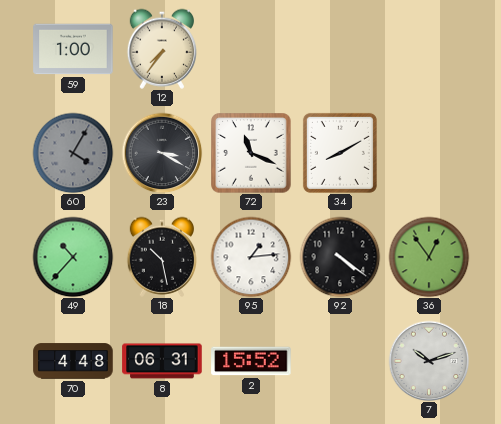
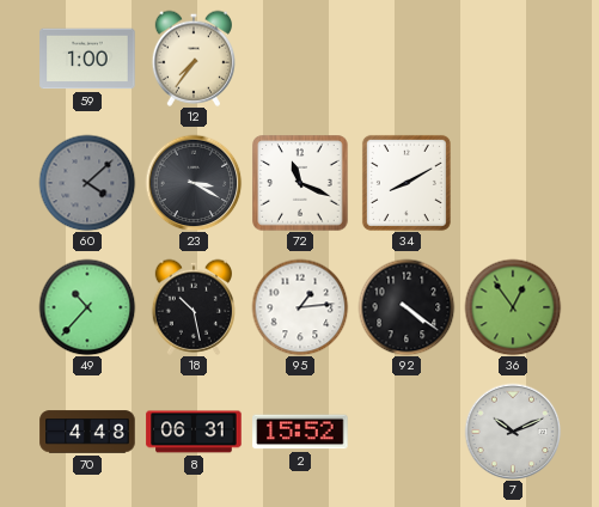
60: 4:05 -> 4:08
7: 10:12 -> 10:11
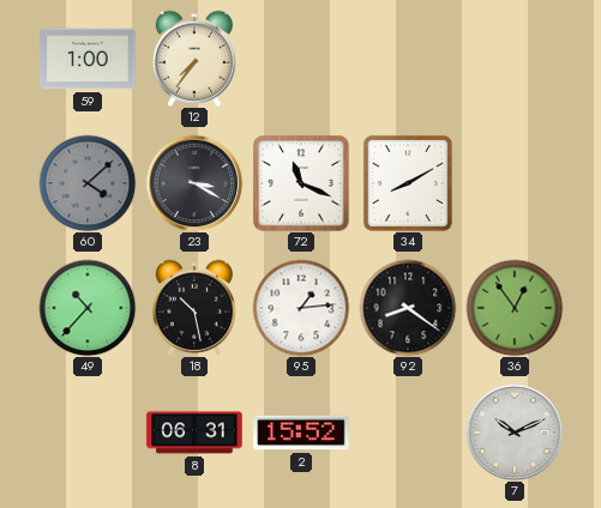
92: 4:21 -> 8:21
70: 4:48 -> none
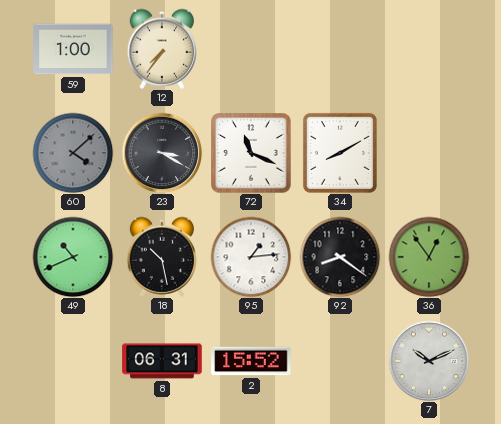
49: 10:37 -> 10:41
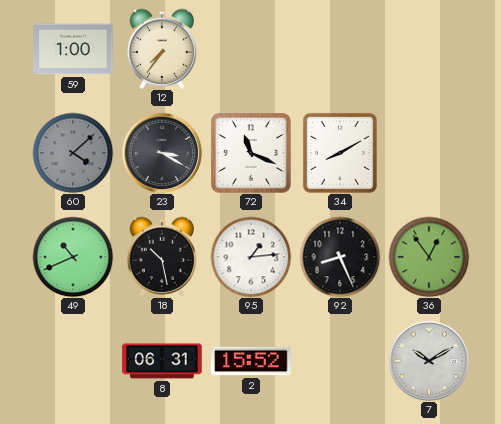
92: 8:21 -> 8:26
7: 10:11 -> 10:10
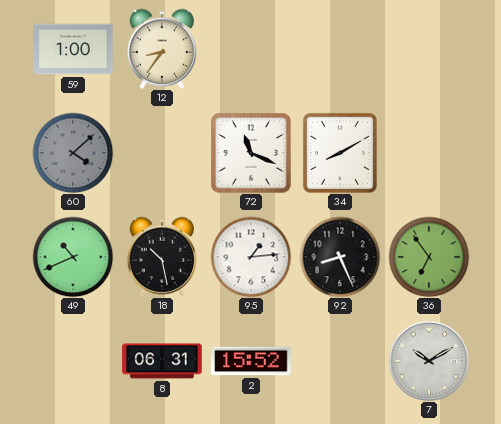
12: 7:36 -> 8:36
23: 3:20 -> none
36: 12:54 -> 6:54
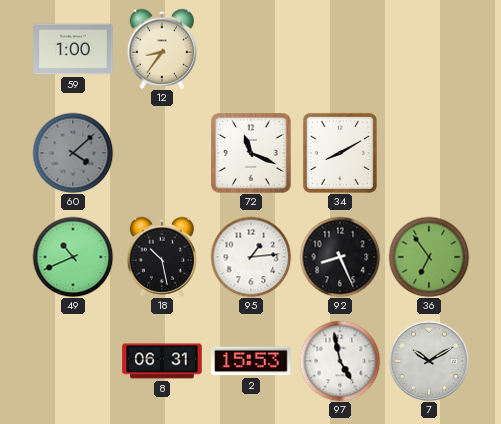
2: 15:52 -> 15:53
97: none -> 4:58
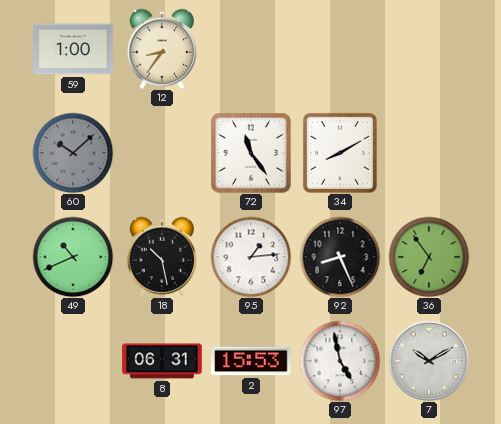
60: 4:08 -> 10:08
72: 11:19 -> 11:24
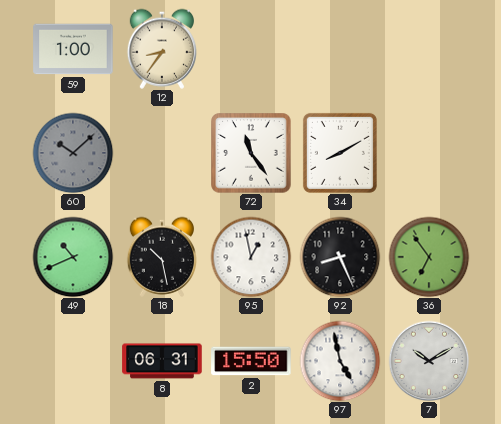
95: 1:14 -> 12:58
2: 15:53 -> 15:50
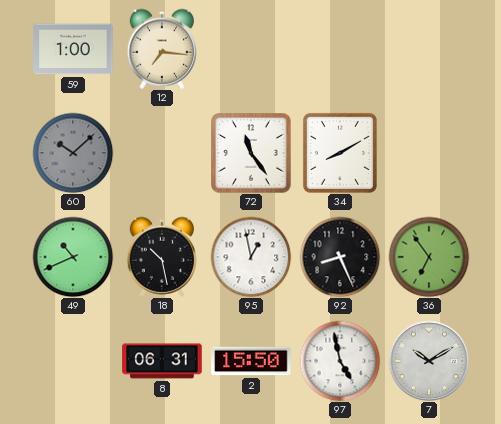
12: 8:36 -> 7:16
